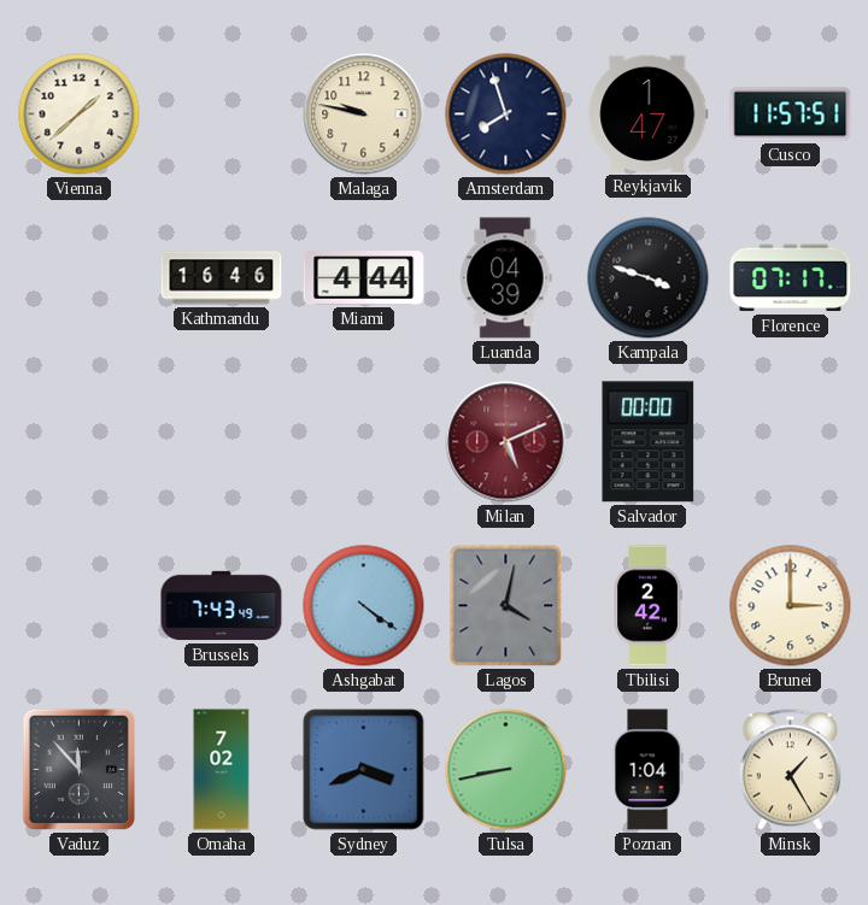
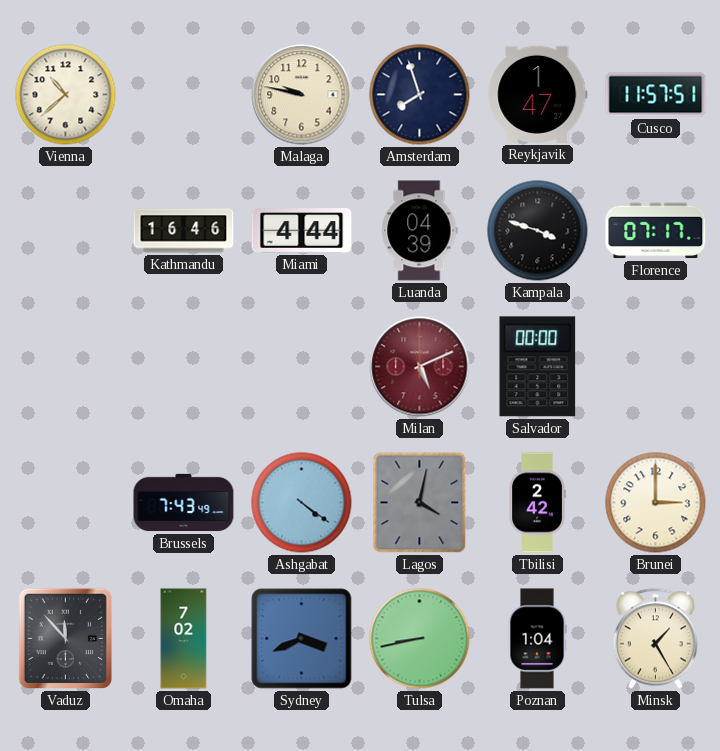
Vienna: 1:38 -> 10:38
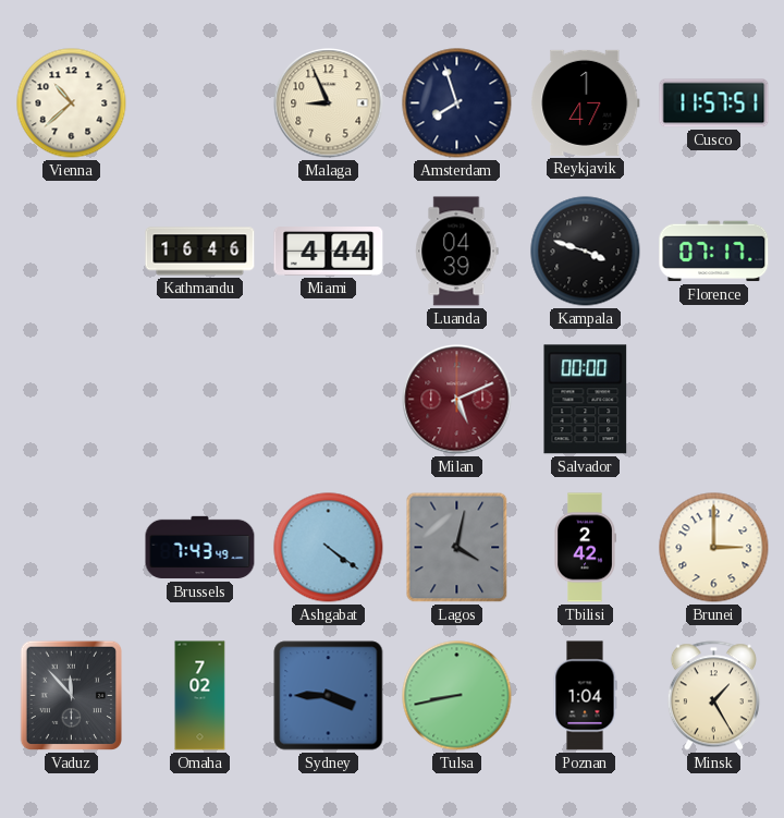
Malaga: 9:47 -> 8:56
Sydney: 3:41 -> 3:45
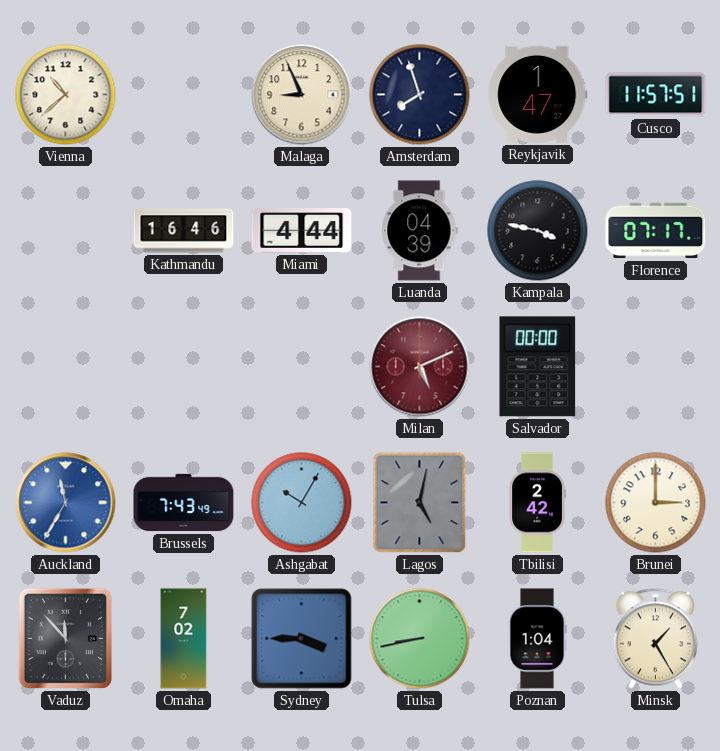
Kampala: 3:48 -> 3:47
Auckland: none -> 11:35
Ashgabat: 4:21 -> 10:05
Lagos: 4:02 -> 5:02
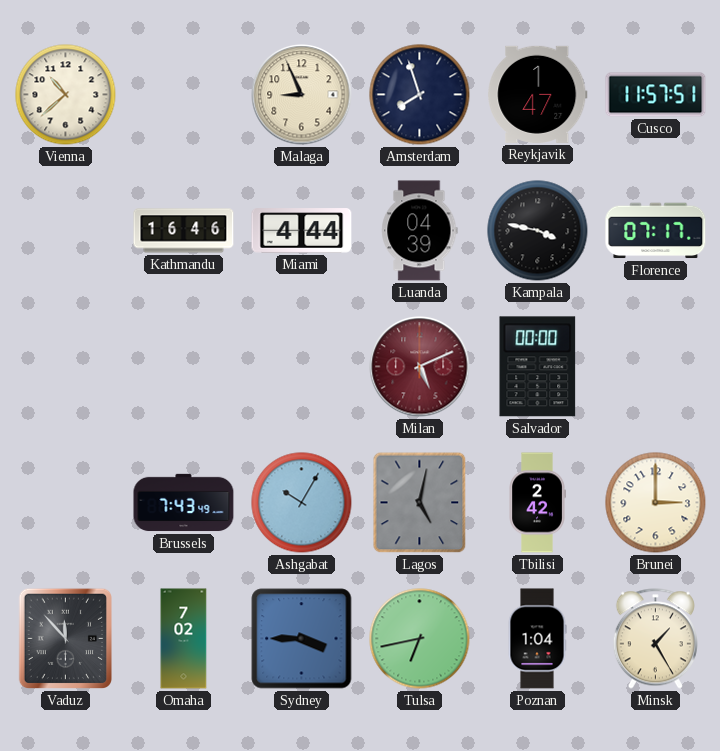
Auckland: 11:35 -> none
Tulsa: 8:43 -> 6:43
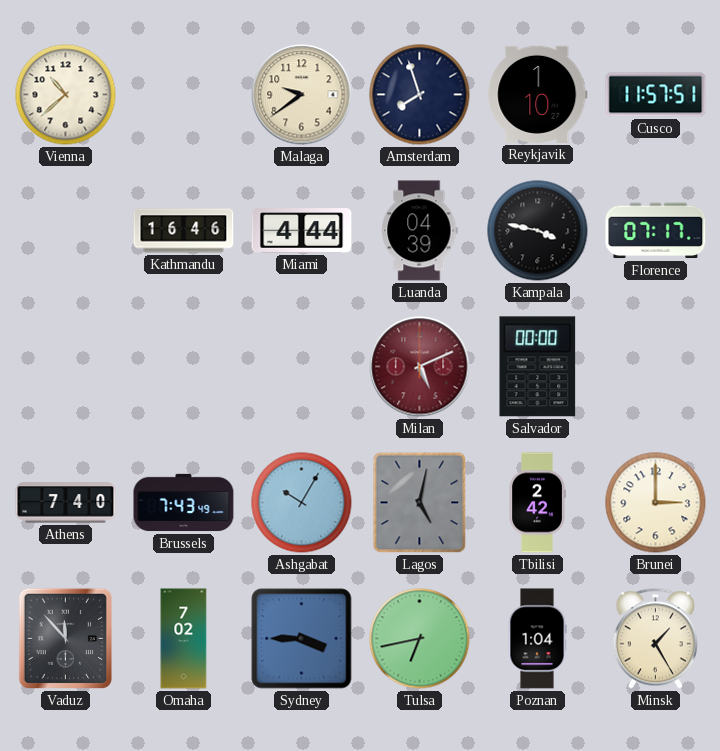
Malaga: 8:56 -> 9:39
Reykjavik: 1:47 -> 1:10
Athens: none -> 7:40
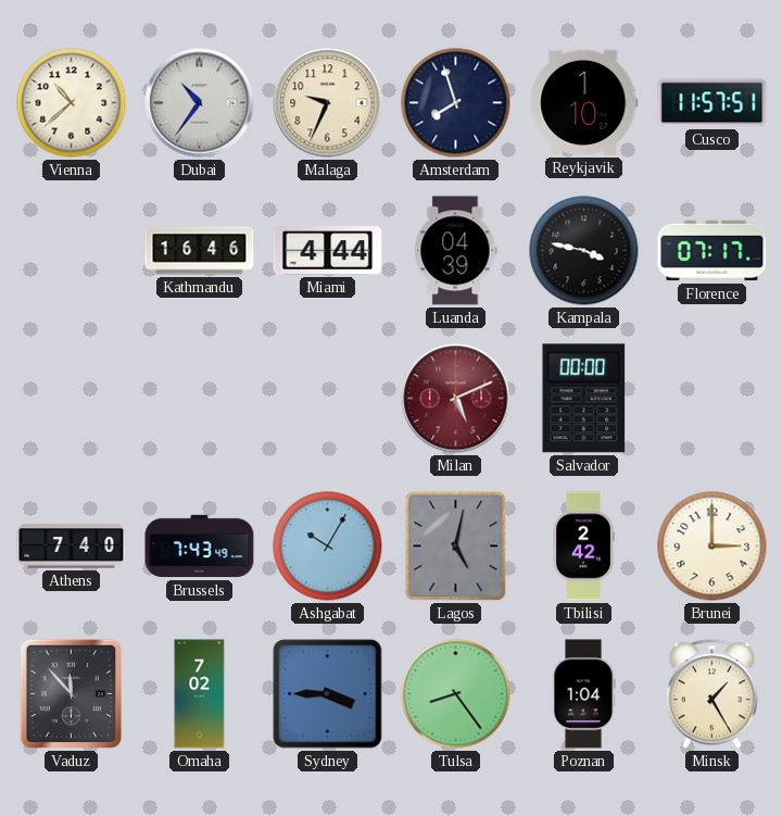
Dubai: none -> 10:36
Malaga: 9:39 -> 9:34
Tulsa: 6:43 -> 8:24
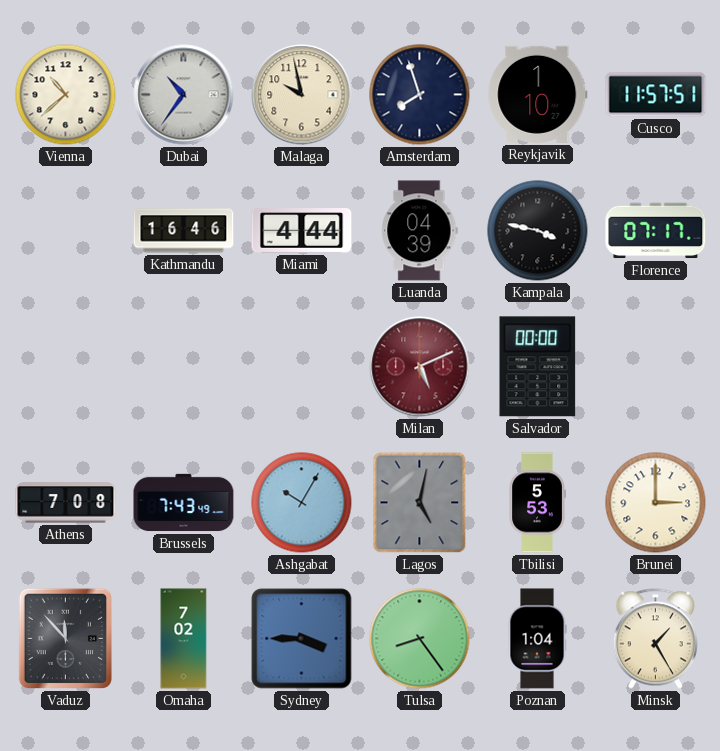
Malaga: 9:34 -> 9:58
Athens: 7:40 -> 7:08
Tbilisi: 2:42 -> 5:53
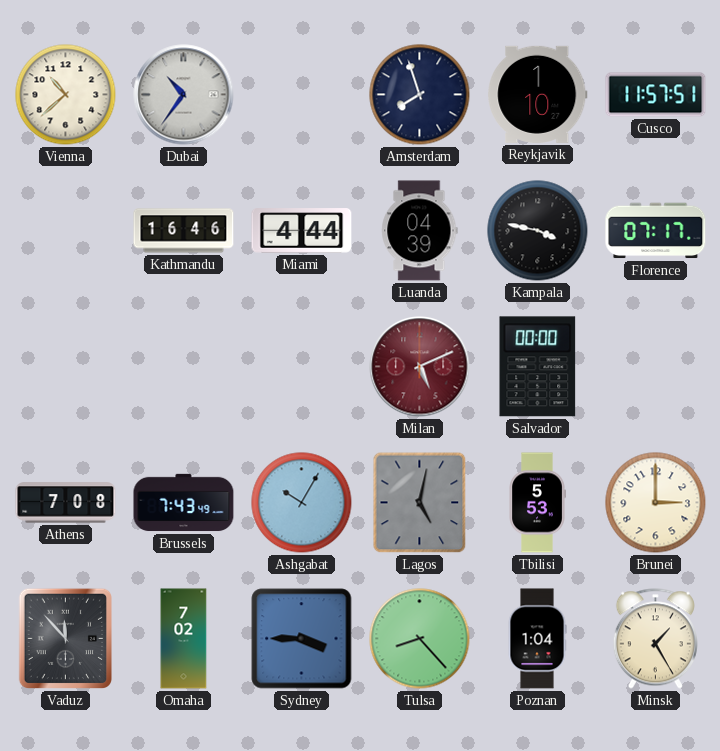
Malaga: 9:58 -> none
Tulsa: 8:24 -> 8:23
